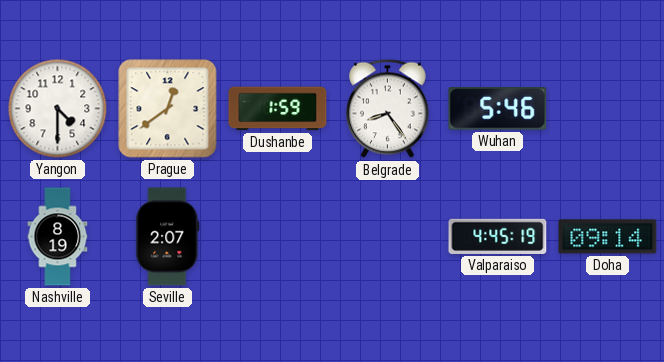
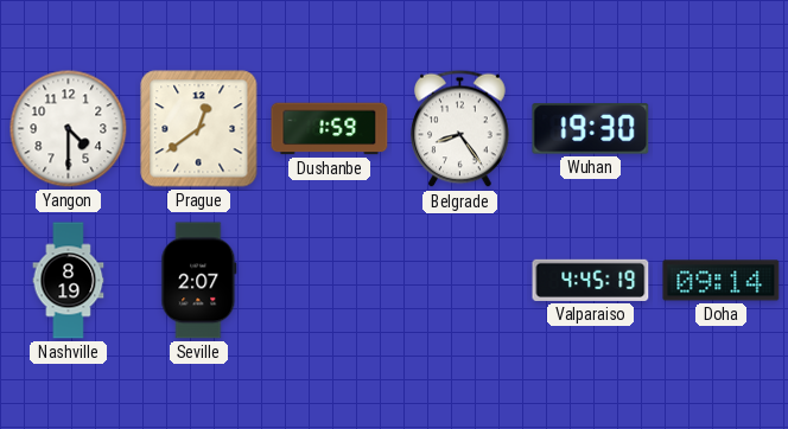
Wuhan: 5:46 -> 19:30
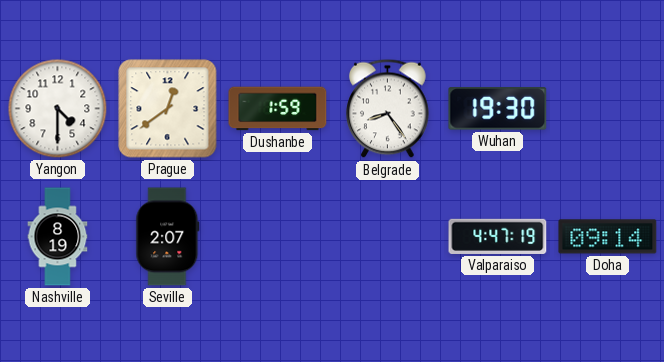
Valparaiso: 4:45 -> 4:47
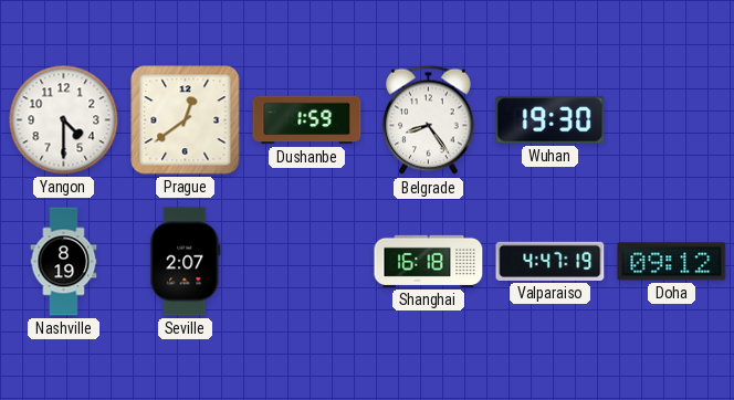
Shanghai: none -> 16:18
Doha: 09:14 -> 09:12
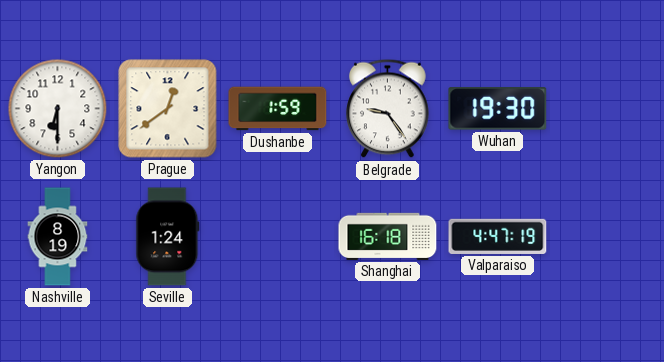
Yangon: 4:30 -> 6:30
Belgrade: 8:24 -> 9:24
Seville: 2:07 -> 1:24
Doha: 09:12 -> none
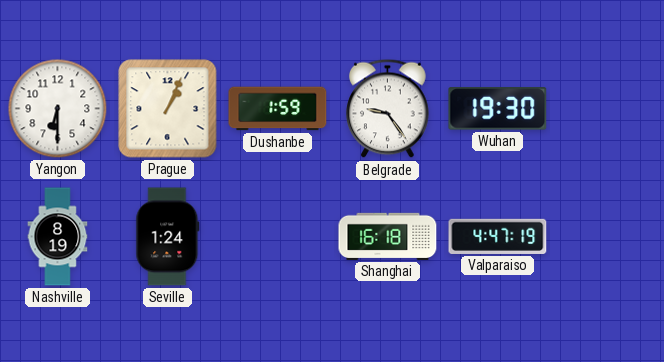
Prague: 12:39 -> 1:04
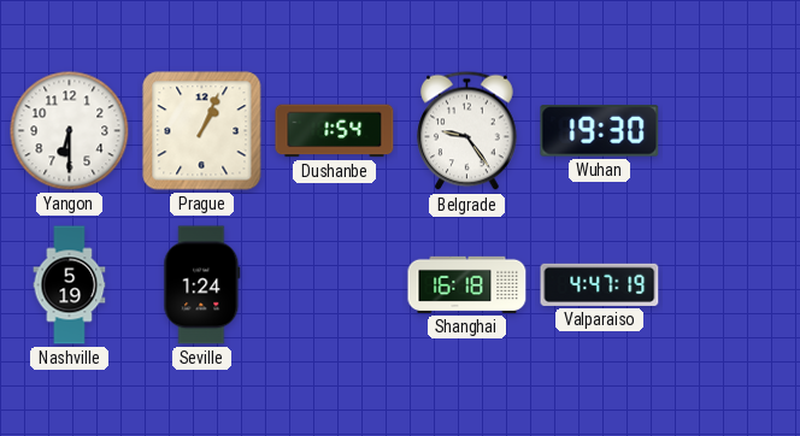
Dushanbe: 1:59 -> 1:54
Nashville: 8:19 -> 5:19
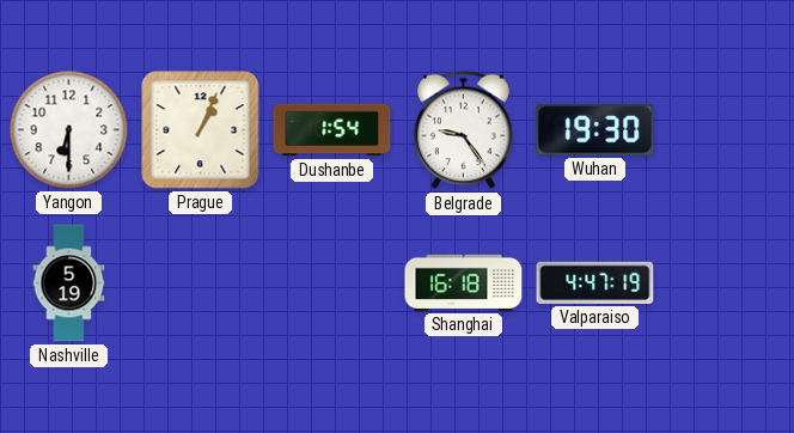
Seville: 1:24 -> none
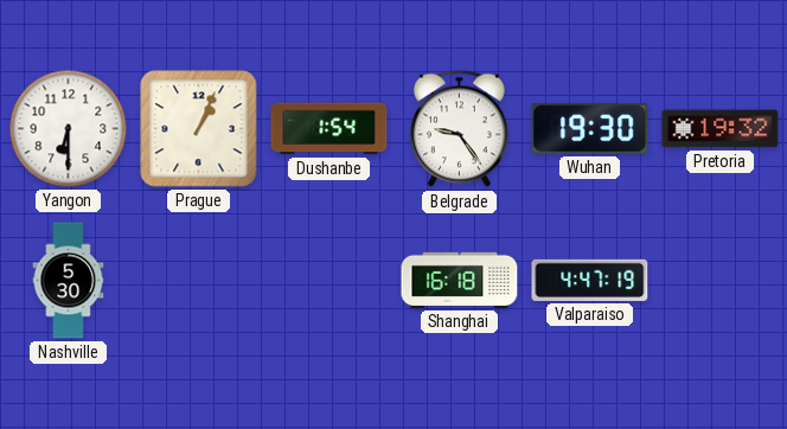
Pretoria: none -> 19:32
Nashville: 5:19 -> 5:30
